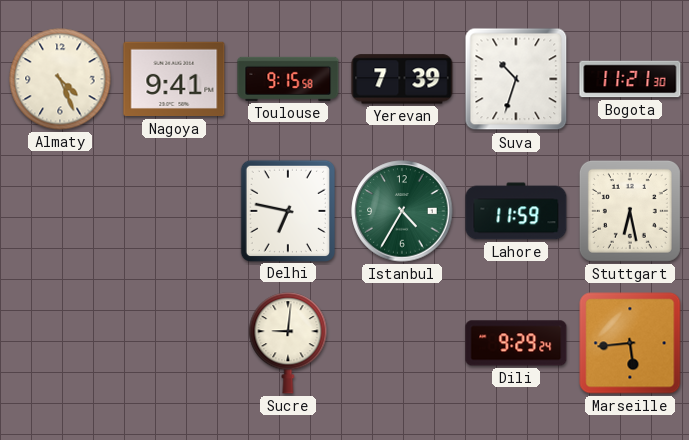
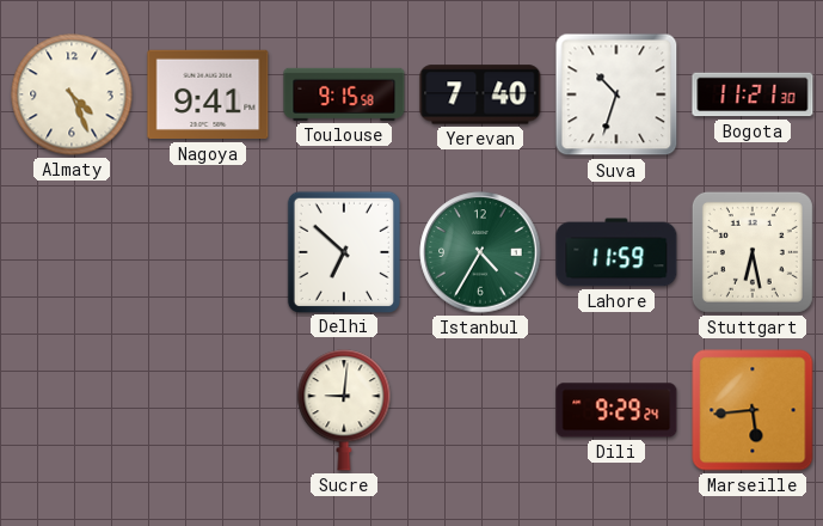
Yerevan: 7:39 -> 7:40
Delhi: 6:47 -> 6:52
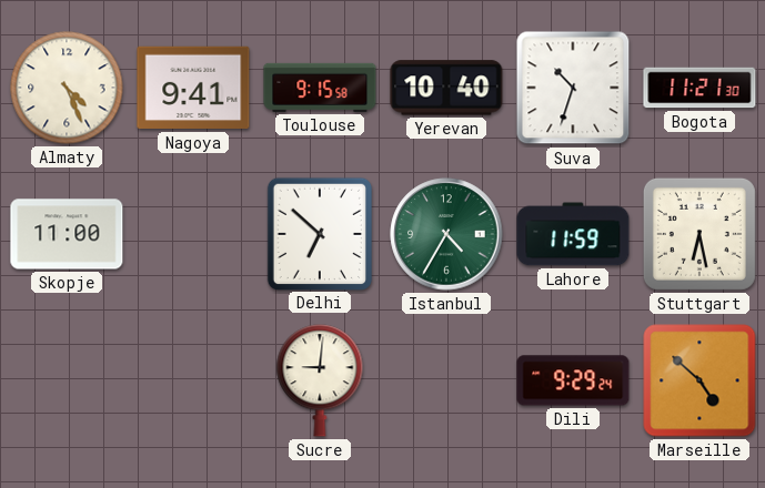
Yerevan: 7:40 -> 10:40
Skopje: none -> 11:00
Marseille: 5:44 -> 4:52
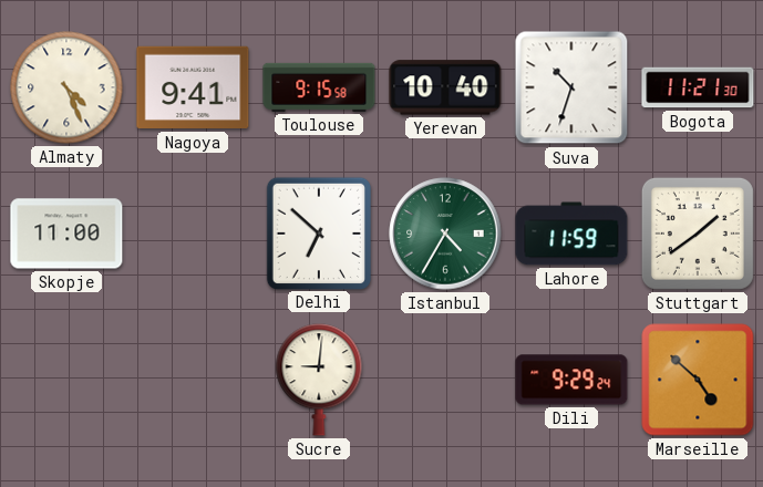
Stuttgart: 6:28 -> 1:39
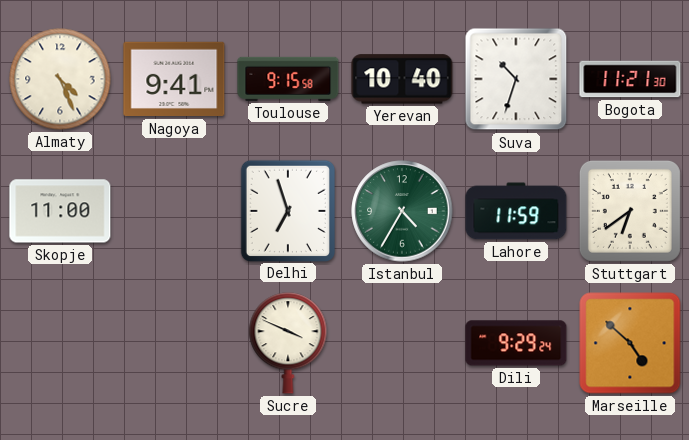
Delhi: 6:52 -> 6:57
Stuttgart: 1:39 -> 6:39
Sucre: 9:01 -> 3:49
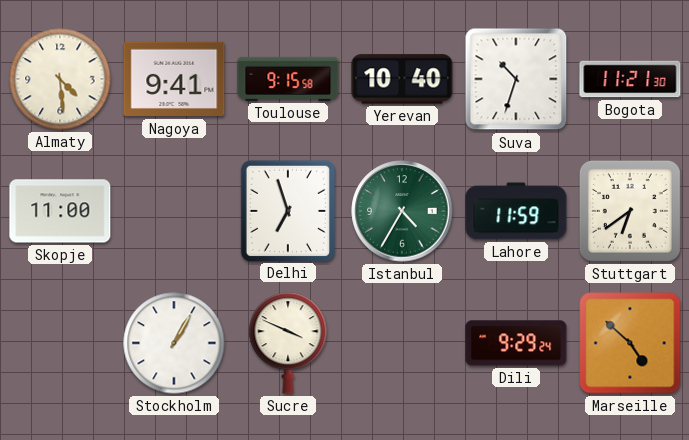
Almaty: 4:26 -> 4:29
Stockholm: none -> 1:05
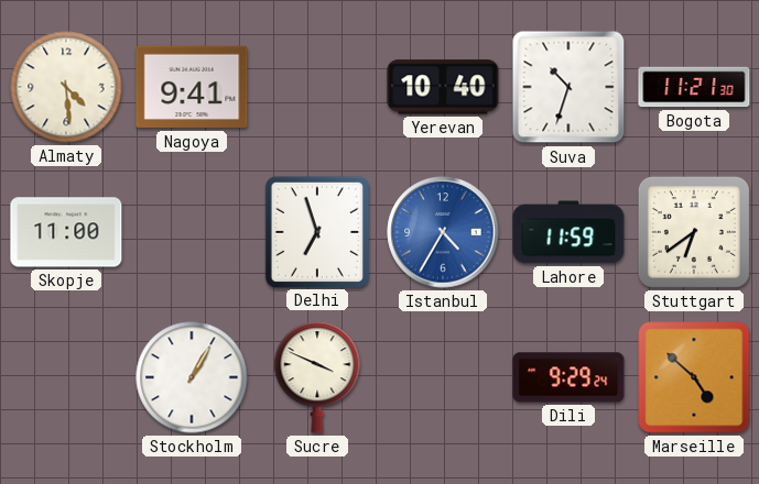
Toulouse: 9:15 -> none
Istanbul dial: green -> blue
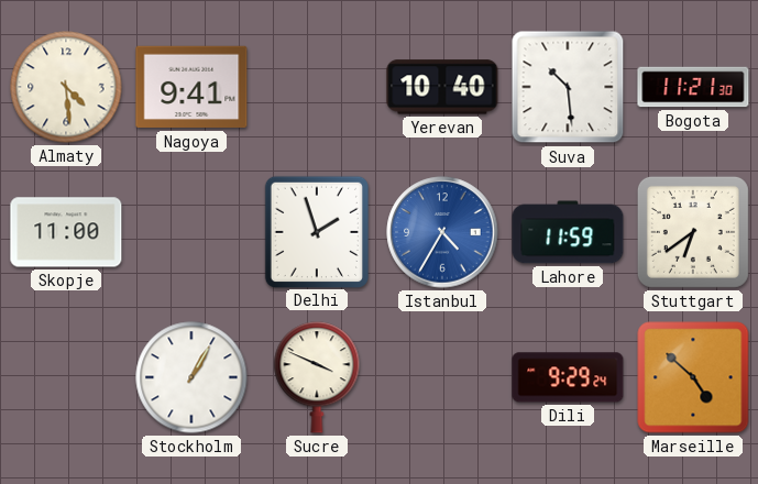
Suva: 10:33 -> 10:29
Delhi: 6:57 -> 1:57
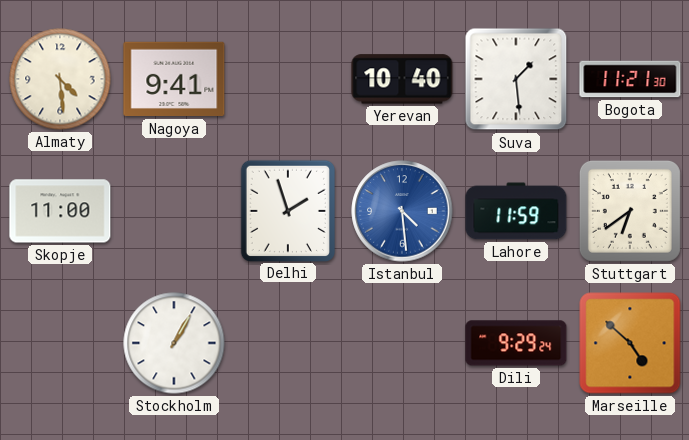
Suva: 10:29 -> 1:29
Istanbul: 4:35 -> 4:29
Sucre: 3:49 -> none
